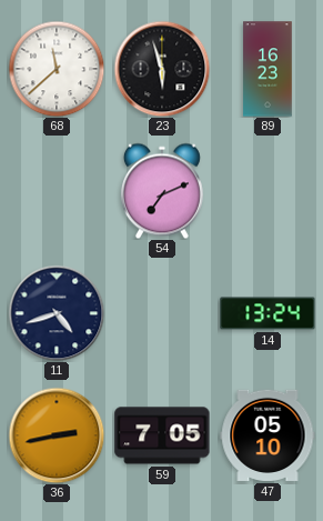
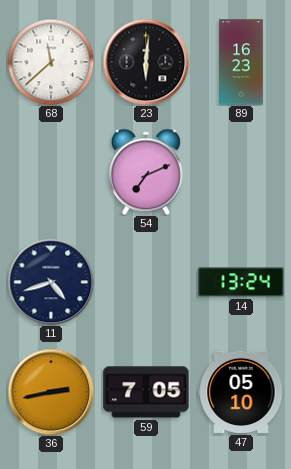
23: 5:57 -> 6:01
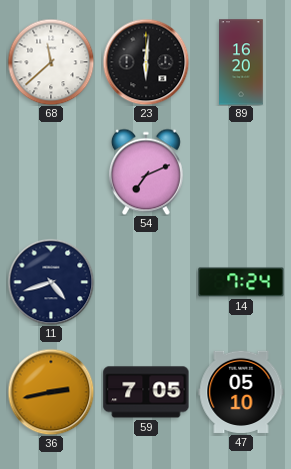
89: 16:23 -> 16:20
14: 13:24 -> 7:24
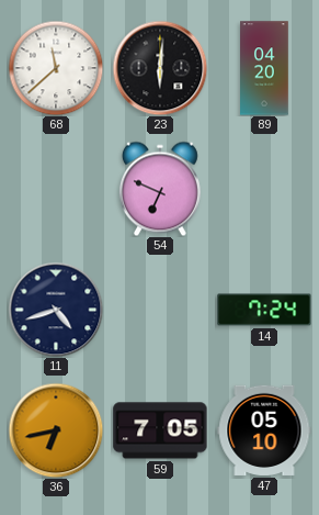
89: 16:20 -> 04:20
54: 7:11 -> 6:49
36: 2:43 -> 6:43
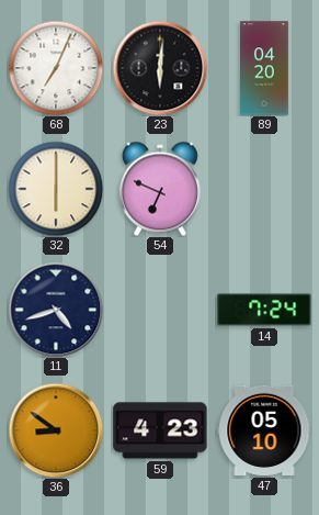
68: 11:38 -> 7:04
32: none -> 6:00
36: 6:43 -> 8:51
59: 7:05 -> 4:23
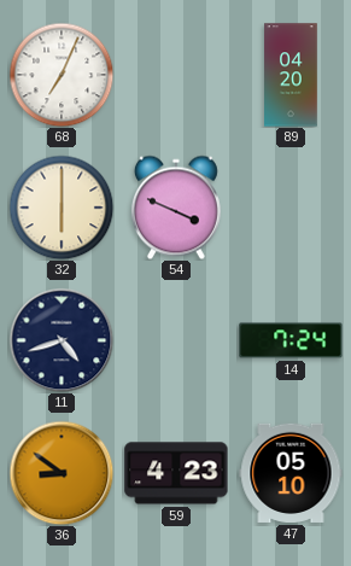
23: 6:01 -> none
54: 6:49 -> 3:49
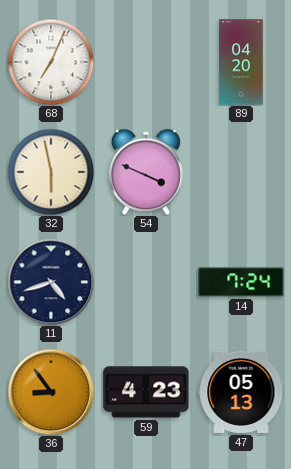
32: 6:00 -> 5:58
36: 8:51 -> 8:54
47: 05:10 -> 05:13
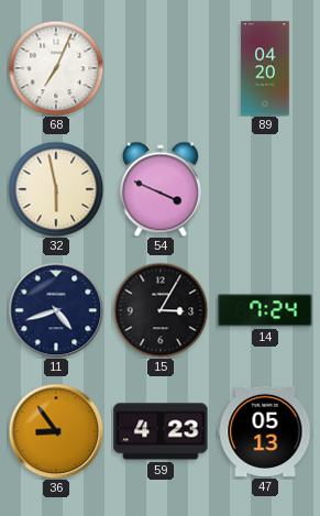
15: none -> 3:05
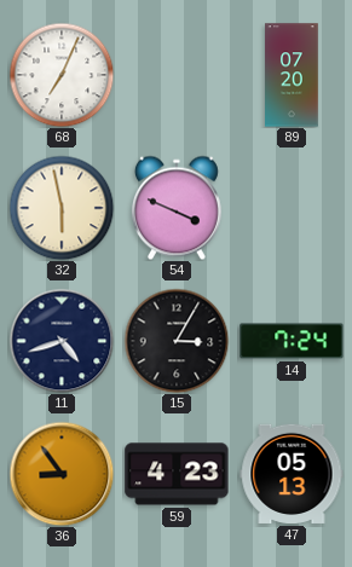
89: 04:20 -> 07:20
